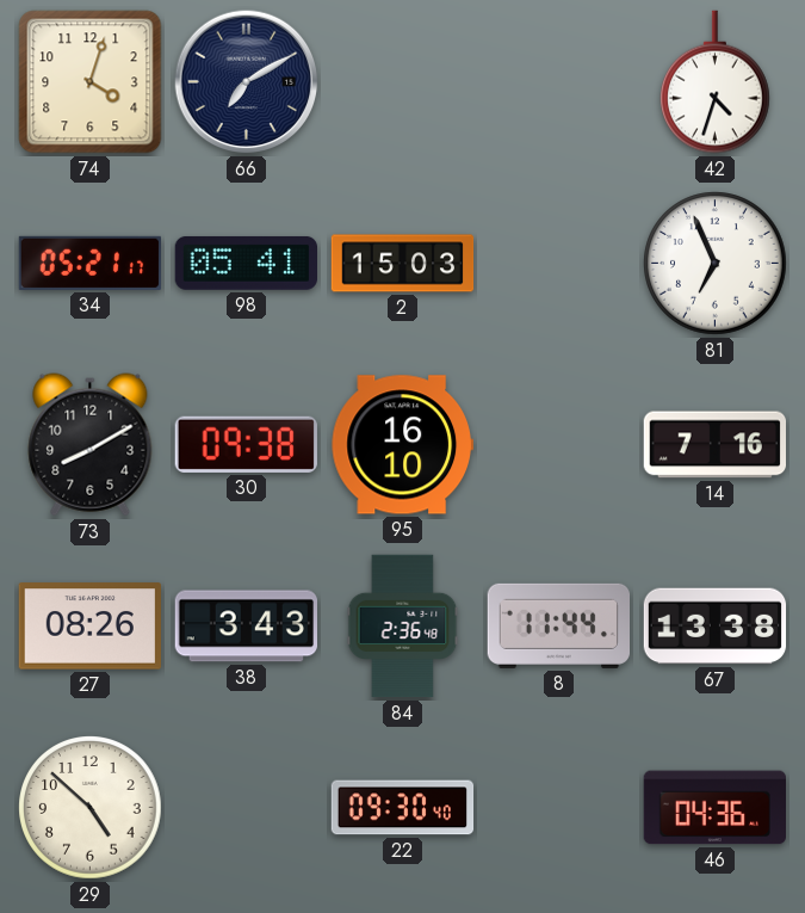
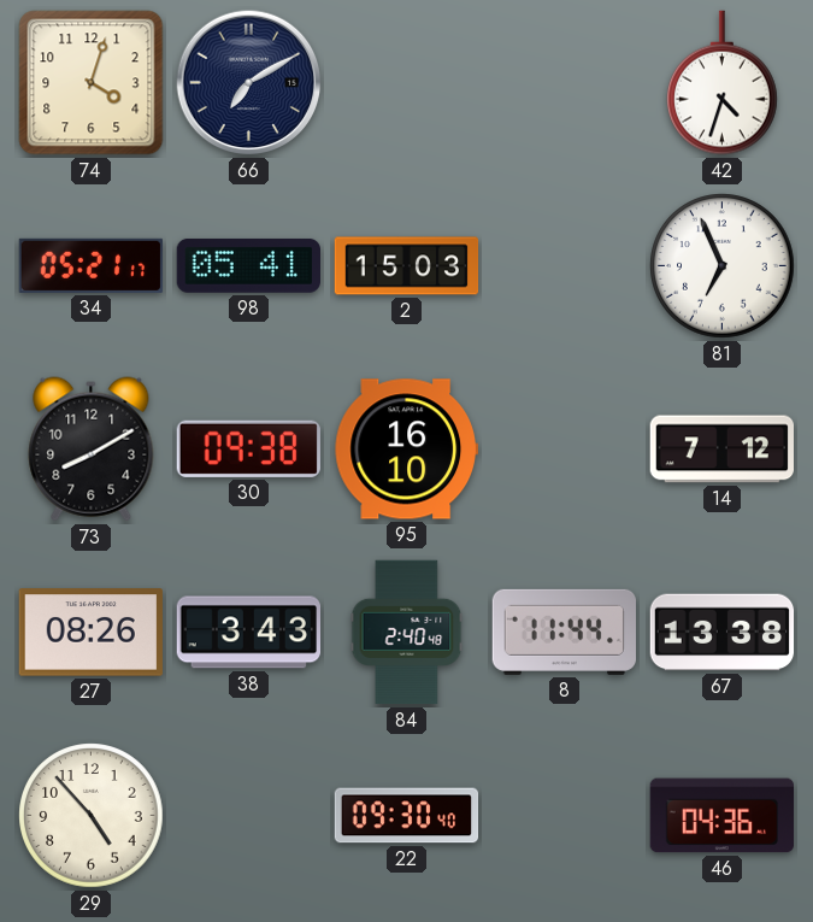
14: 7:16 -> 7:12
84: 2:36 -> 2:40
29: 4:52 -> 4:53
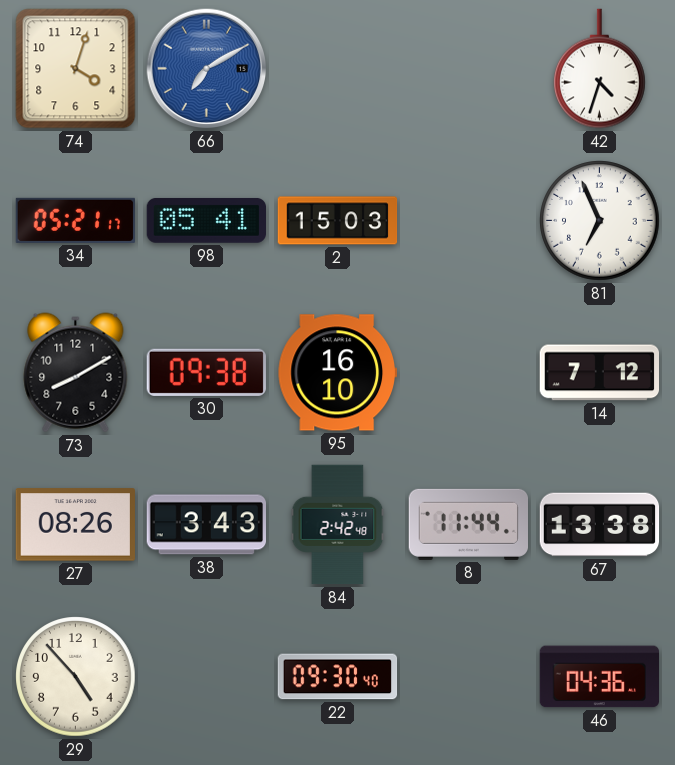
66 dial: navy -> blue
84: 2:40 -> 2:42
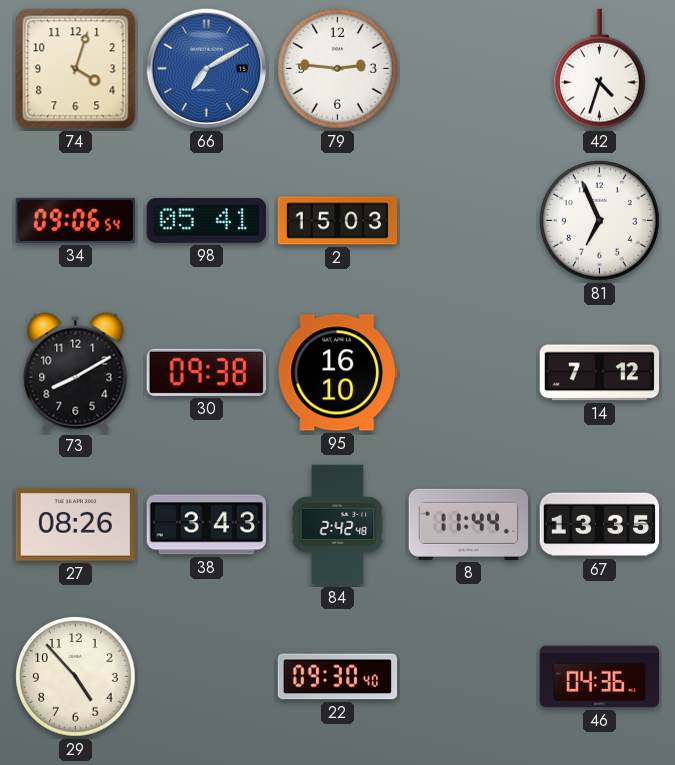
79: none -> 2:46
34: 05:21 -> 09:06
67: 13:38 -> 13:35
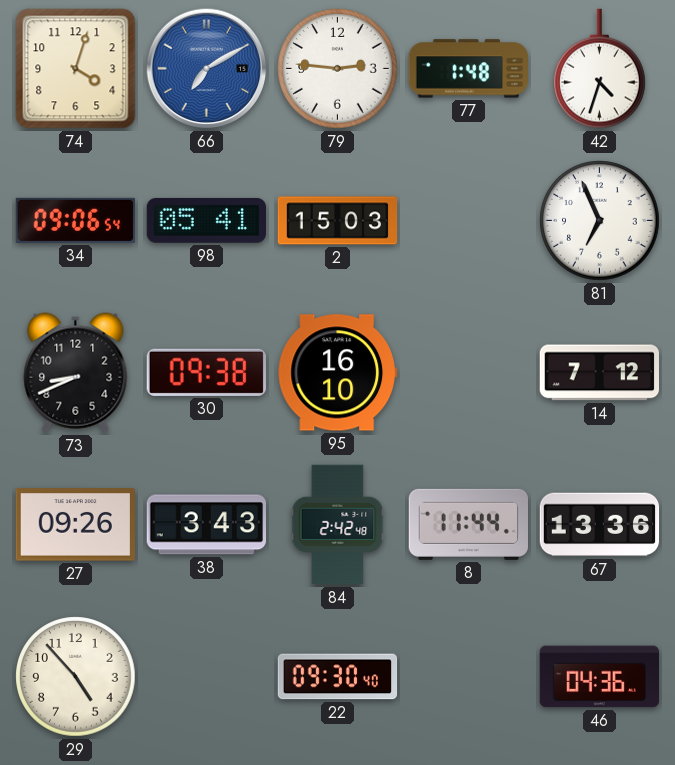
77: none -> 1:48
73: 8:10 -> 8:41
27: 08:26 -> 09:26
67: 13:35 -> 13:36
